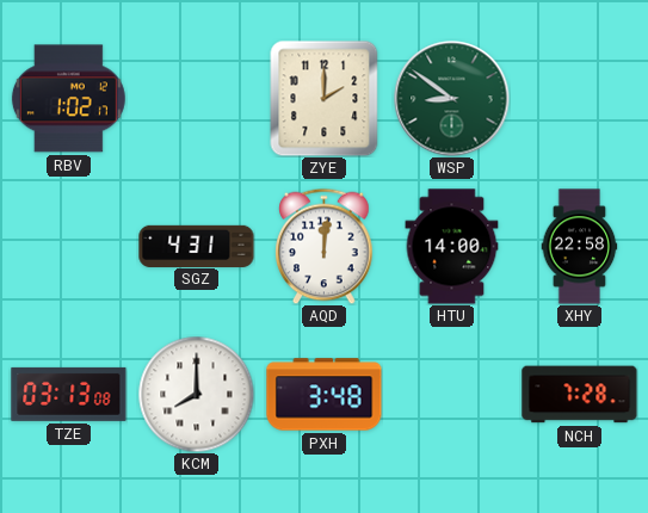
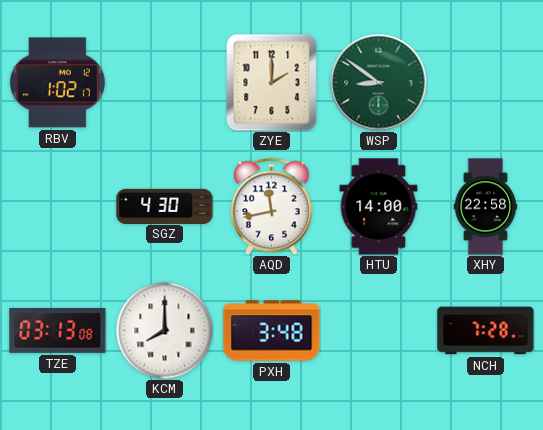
SGZ: 4:31 -> 4:30
AQD: 12:01 -> 11:43
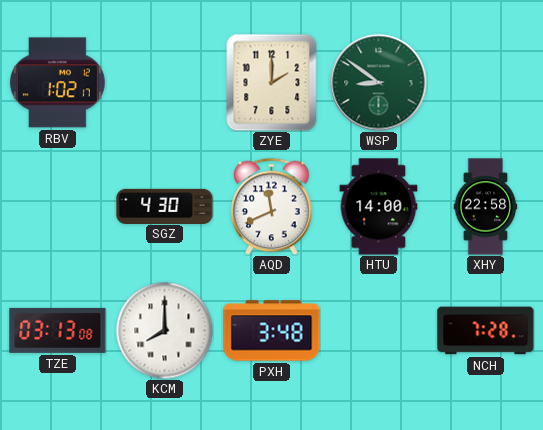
AQD: 11:43 -> 11:41
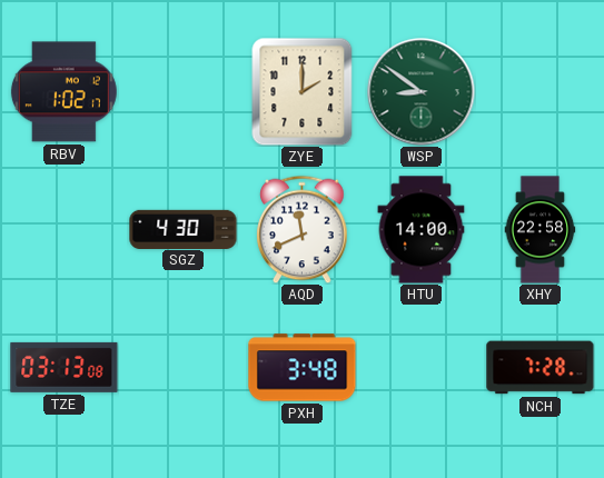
KCM: 8:00 -> none
